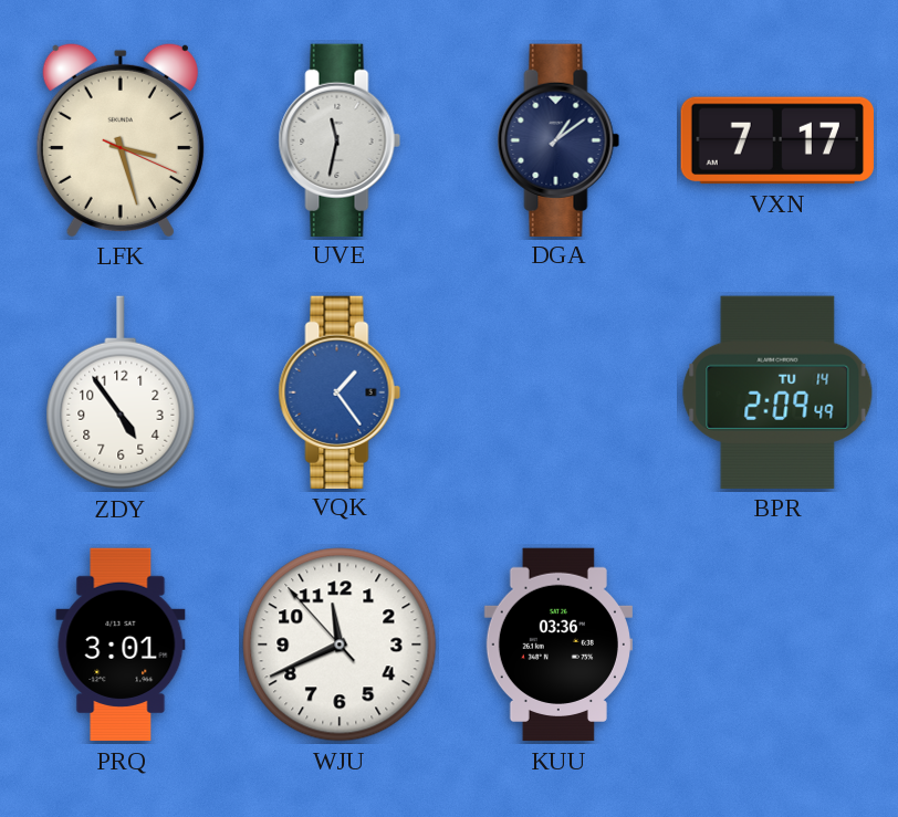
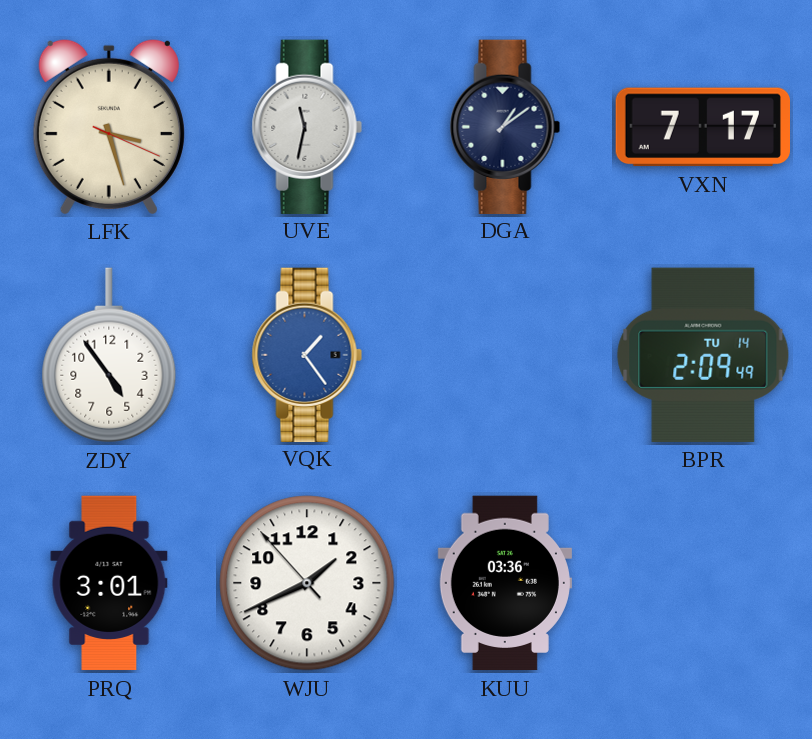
WJU: 11:40 -> 1:40
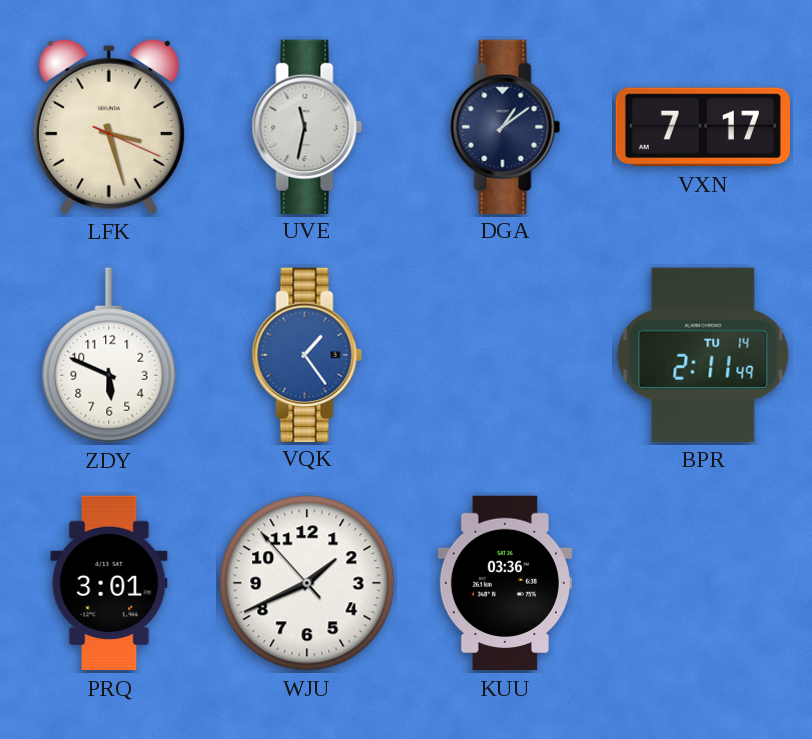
ZDY: 4:54 -> 5:49
BPR: 2:09 -> 2:11
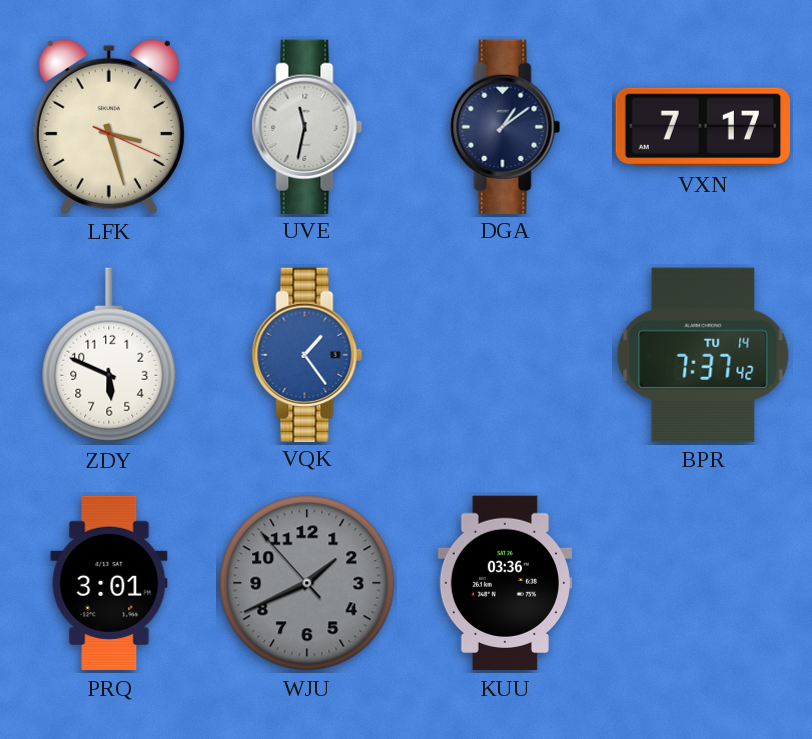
BPR: 2:11 -> 7:37
WJU dial: white -> grey
